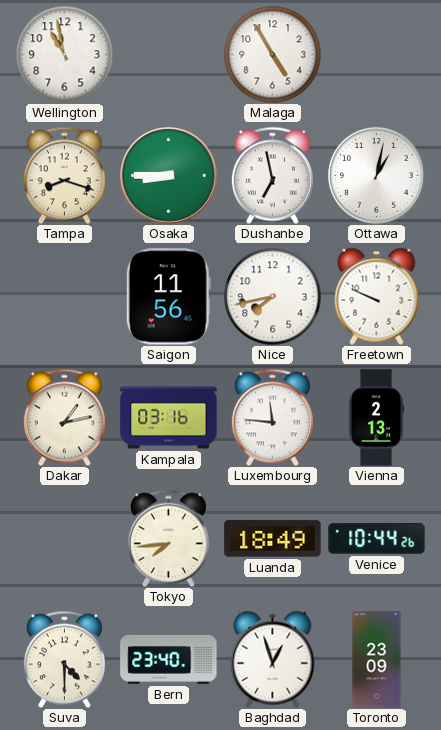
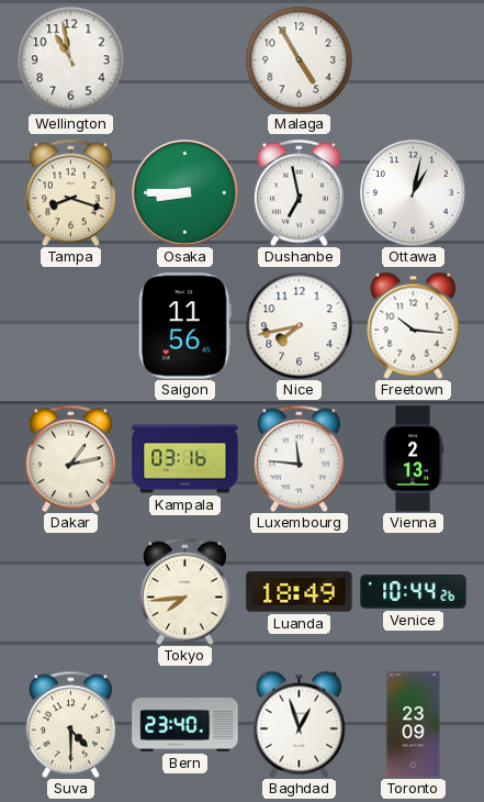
Freetown: 9:49 -> 10:16
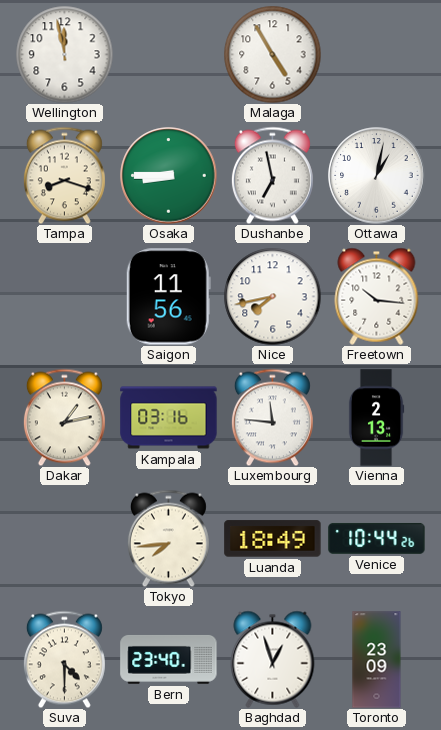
Wellington: 10:58 -> 11:58
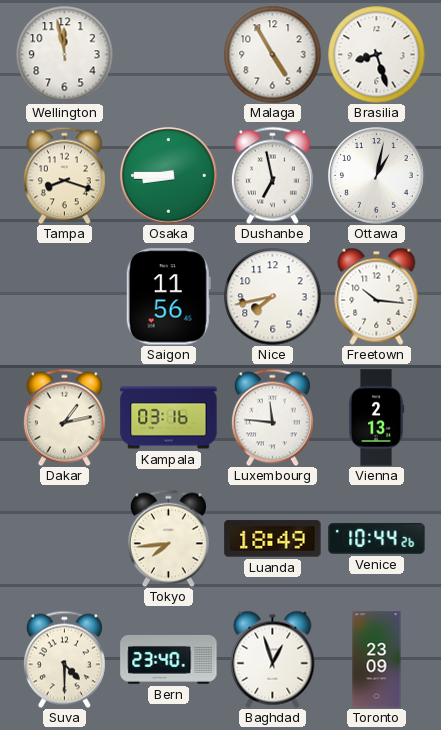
Brasilia: none -> 8:27
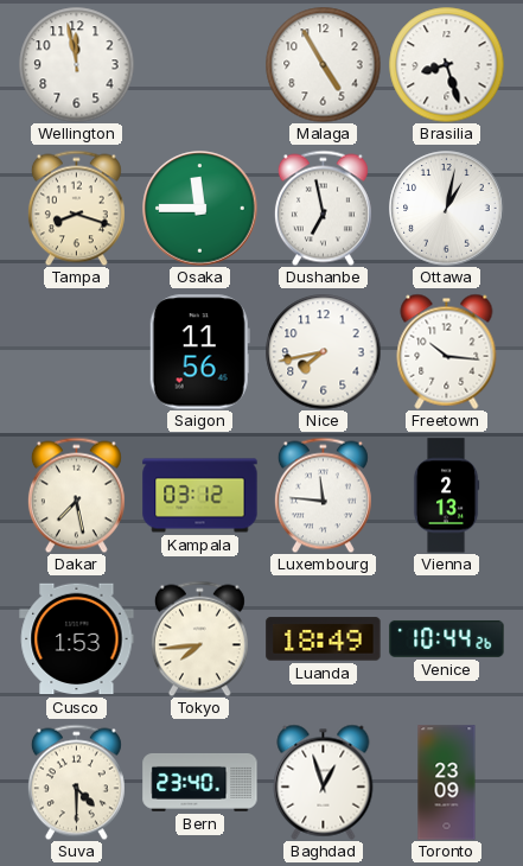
Osaka: 8:45 -> 11:45
Dakar: 1:13 -> 7:28
Kampala: 03:16 -> 03:12
Cusco: none -> 1:53
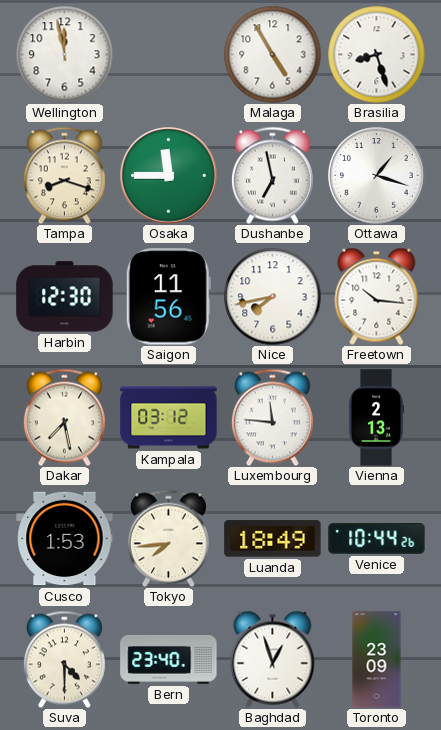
Ottawa: 1:02 -> 1:18
Harbin: none -> 12:30
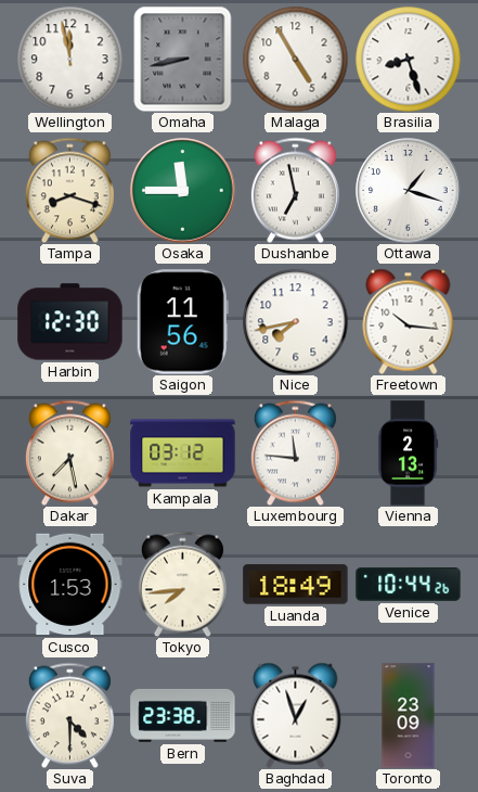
Omaha: none -> 8:43
Bern: 23:40 -> 23:38
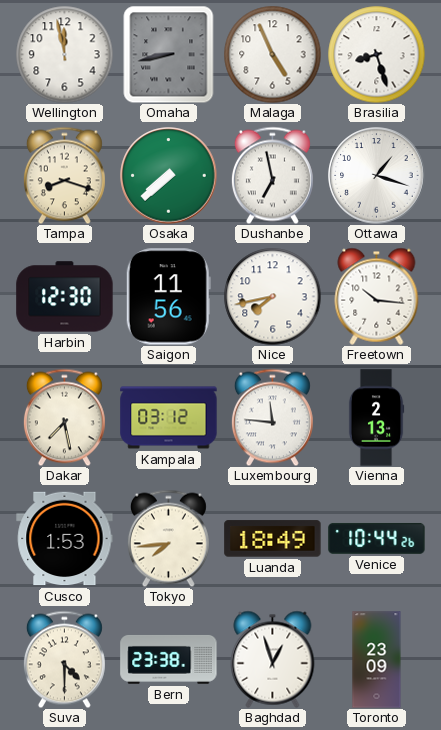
Malaga: 4:55 -> 4:56
Osaka: 11:45 -> 7:38
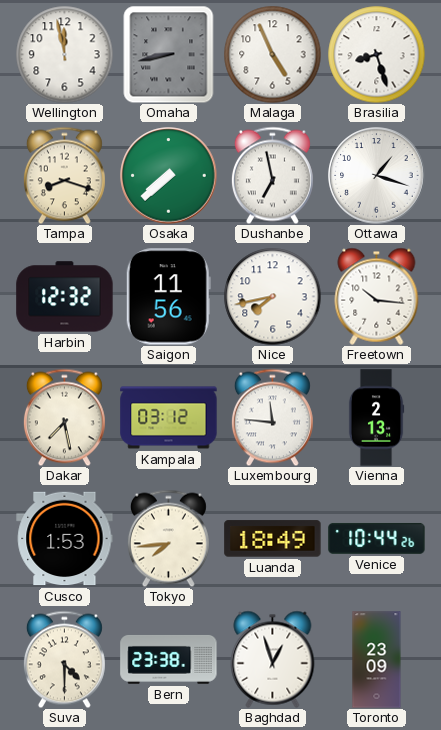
Harbin: 12:30 -> 12:32
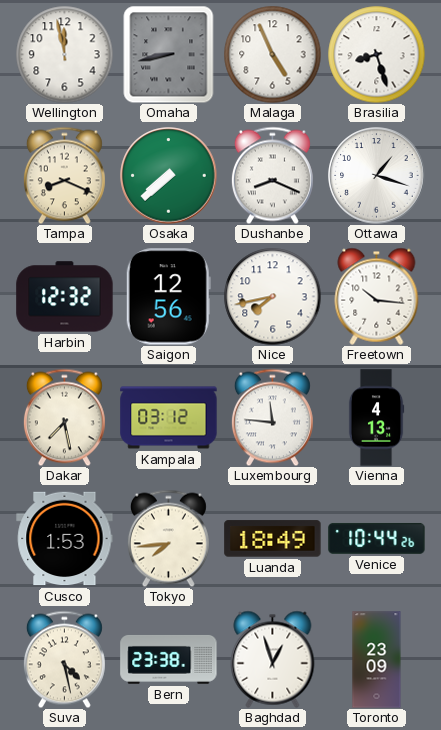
Tampa: 8:18 -> 8:19
Dushanbe: 6:58 -> 8:19
Saigon: 11:56 -> 12:56
Vienna: 2:13 -> 4:13
Suva: 4:30 -> 4:28
